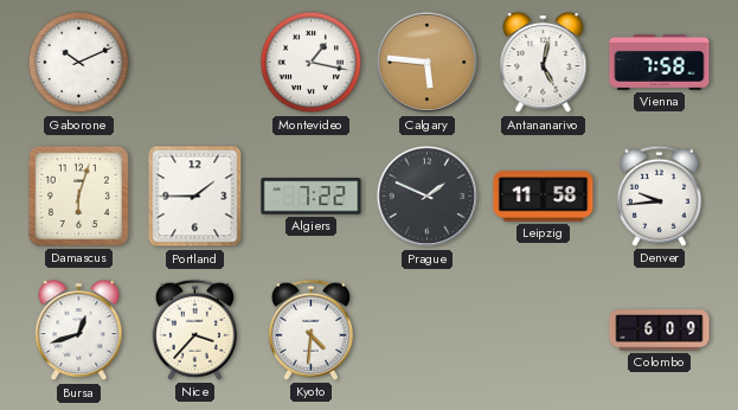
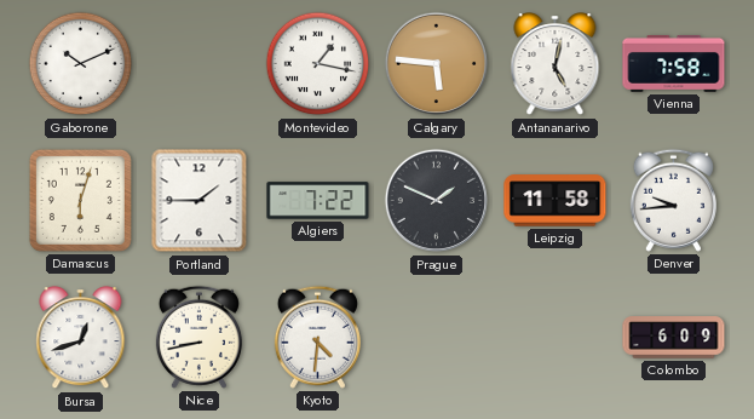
Nice: 3:37 -> 8:43
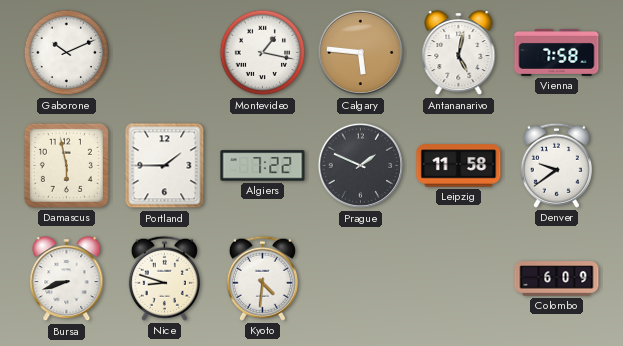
Damascus: 6:03 -> 5:58
Denver: 9:44 -> 9:39
Bursa: 12:42 -> 8:42
Nice: 8:43 -> 8:48
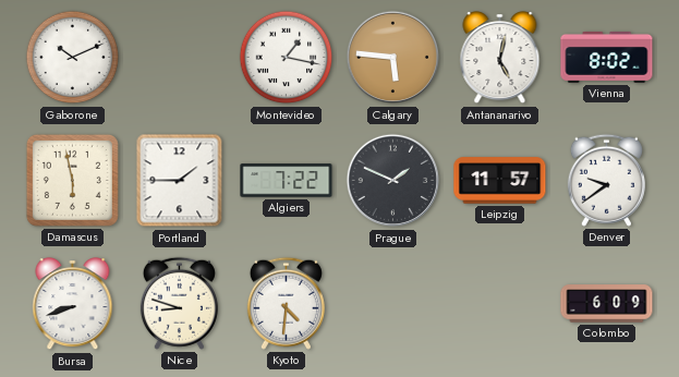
Vienna: 7:58 -> 8:02
Leipzig: 11:58 -> 11:57
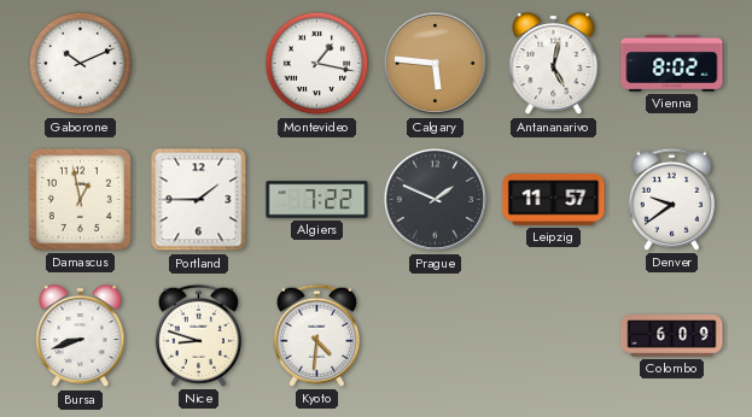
Damascus: 5:58 -> 12:58
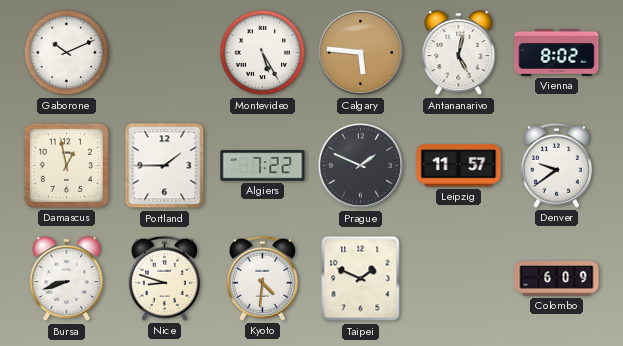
Montevideo: 1:17 -> 5:25
Taipei: none -> 1:49
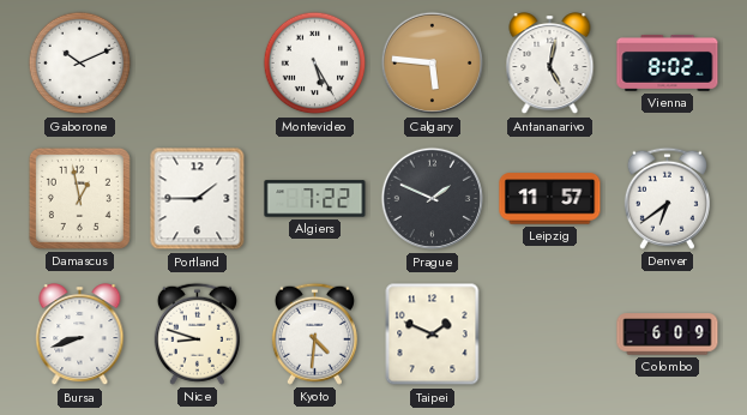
Denver: 9:39 -> 6:39
